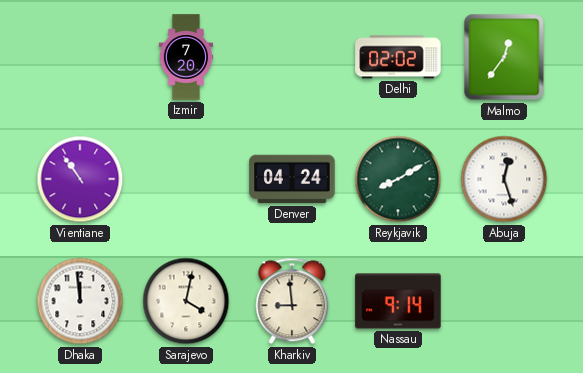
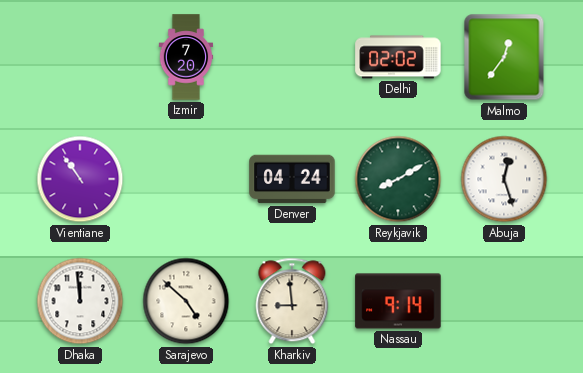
Sarajevo: 4:02 -> 4:52
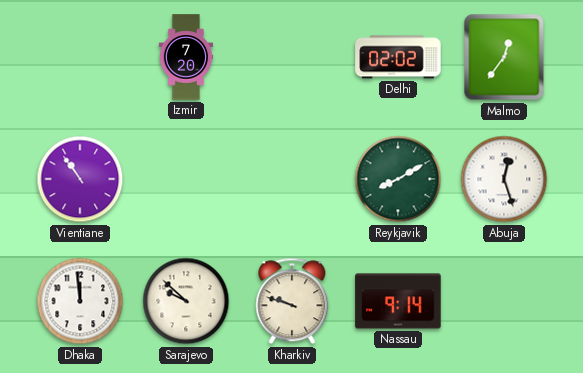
Denver: 04:24 -> none
Sarajevo: 4:52 -> 9:52
Kharkiv: 8:59 -> 9:48
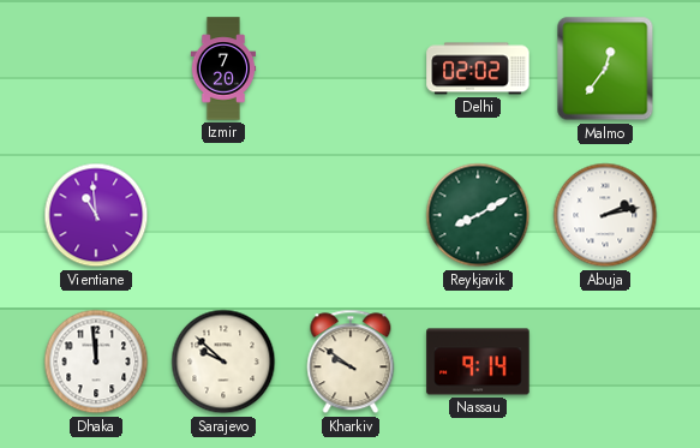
Vientiane: 10:54 -> 10:59
Abuja: 12:27 -> 2:13
Kharkiv: 9:48 -> 9:51
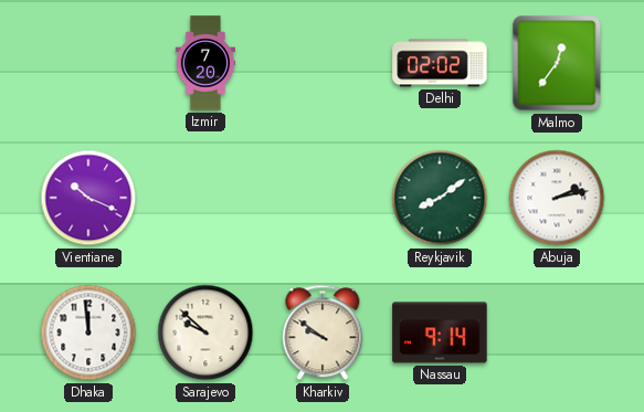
Vientiane: 10:59 -> 10:19
Reykjavik: 8:10 -> 8:09
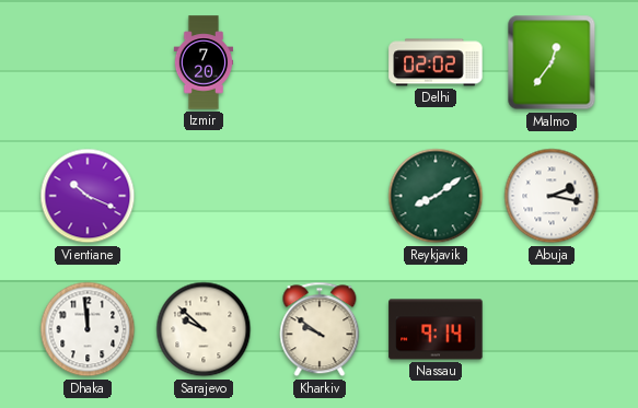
Abuja: 2:13 -> 2:17
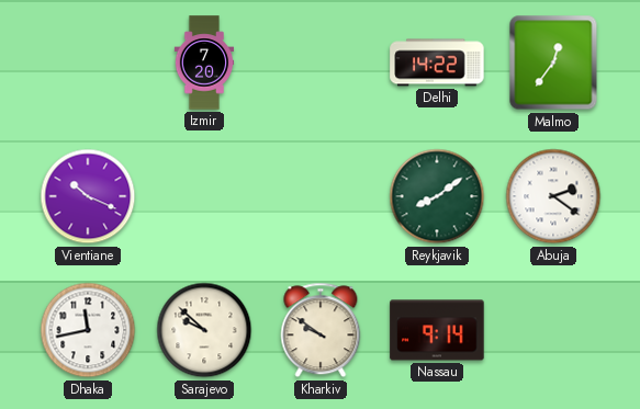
Delhi: 02:02 -> 14:22
Abuja: 2:17 -> 2:21
Dhaka: 11:59 -> 11:43
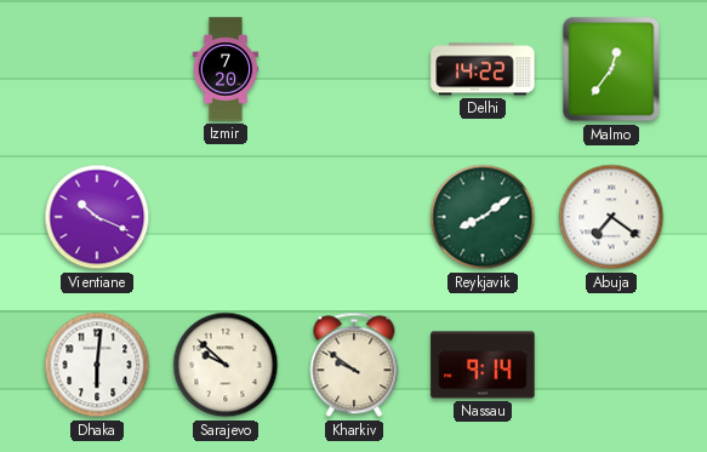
Abuja: 2:21 -> 7:21
Dhaka: 11:43 -> 6:01
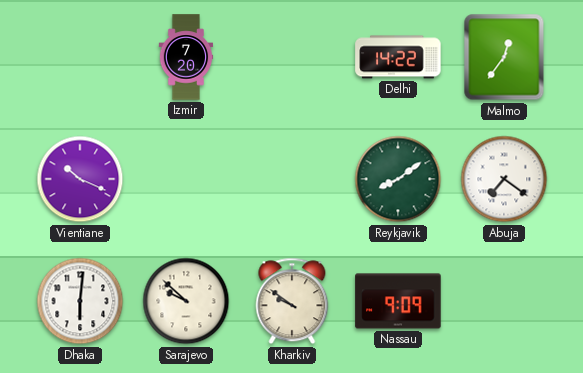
Nassau: 9:14 -> 9:09
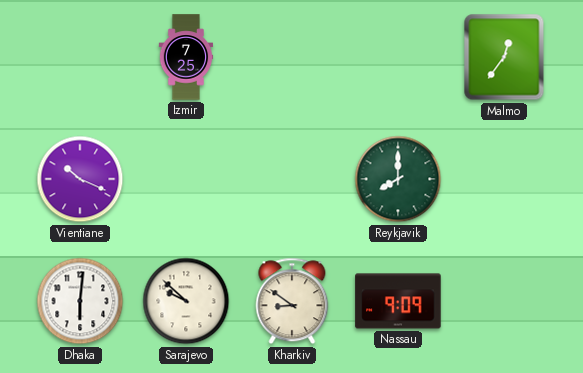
Izmir: 7:20 -> 7:25
Delhi: 14:22 -> none
Reykjavik: 8:09 -> 8:00
Abuja: 7:21 -> none
Kharkiv: 9:51 -> 8:51
